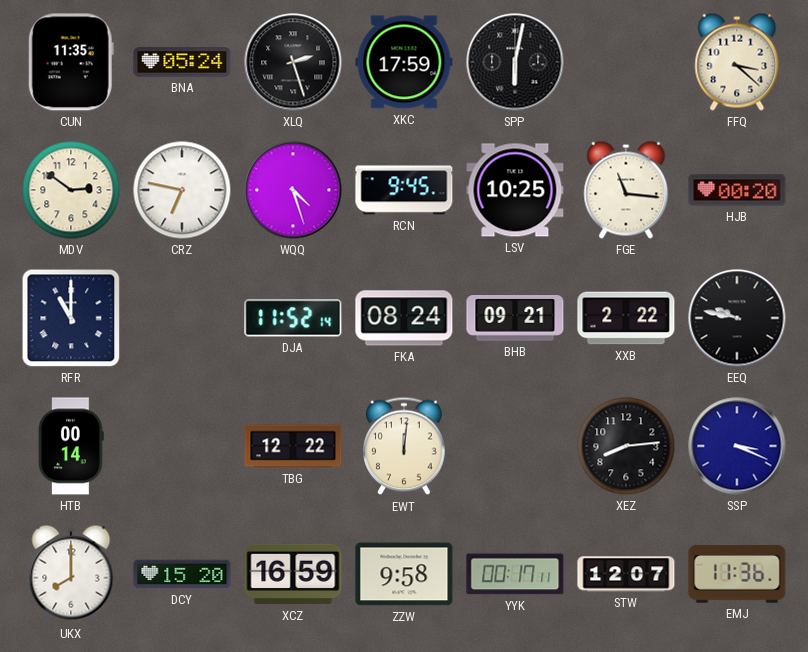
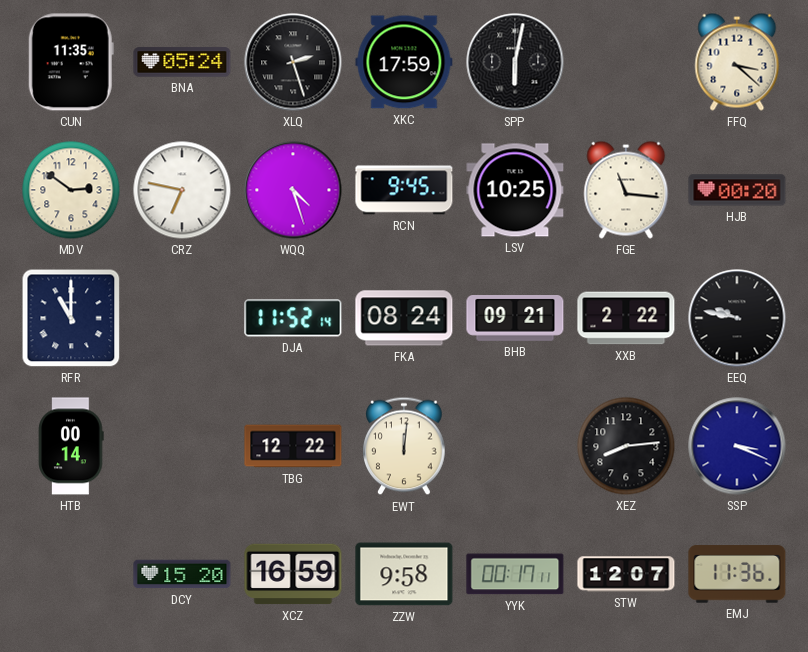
UKX: 8:00 -> none
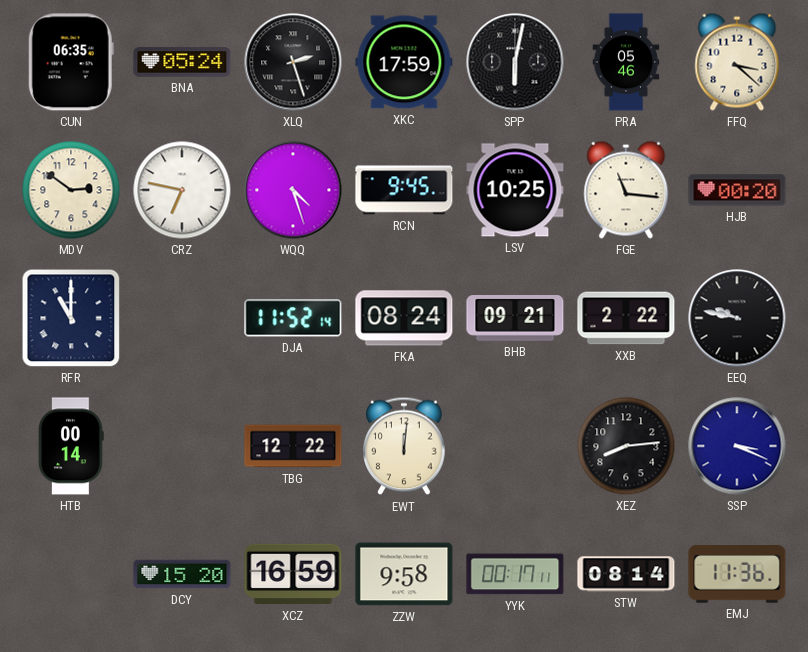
CUN: 11:35 -> 06:35
PRA: none -> 05:46
STW: 12:07 -> 08:14
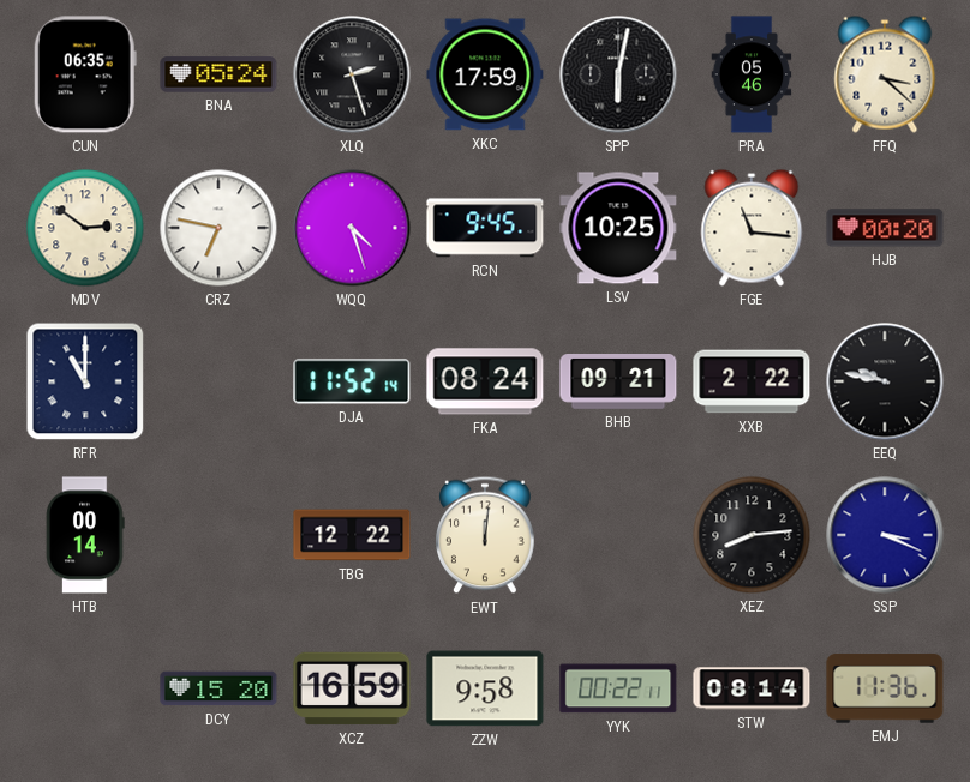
YYK: 00:17 -> 00:22
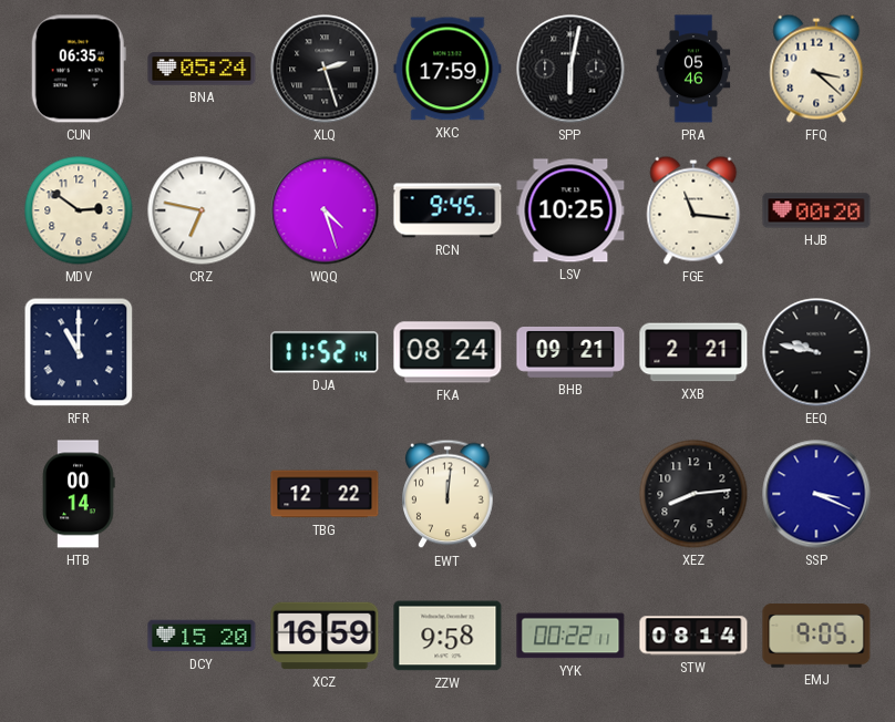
XXB: 2:22 -> 2:21
EMJ: 11:36 -> 9:05
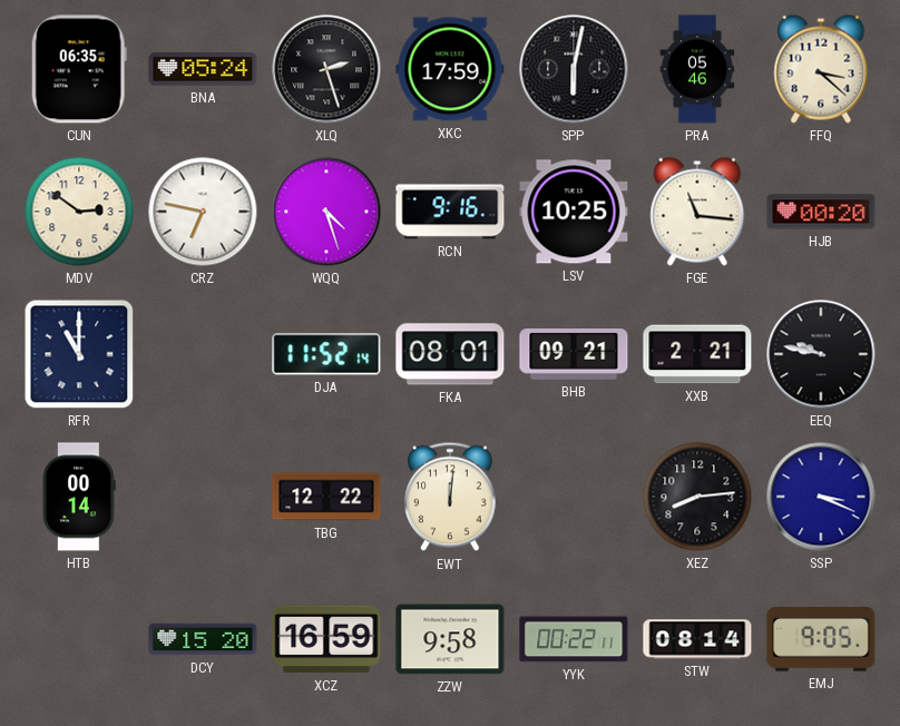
RCN: 9:45 -> 9:16
FKA: 08:24 -> 08:01
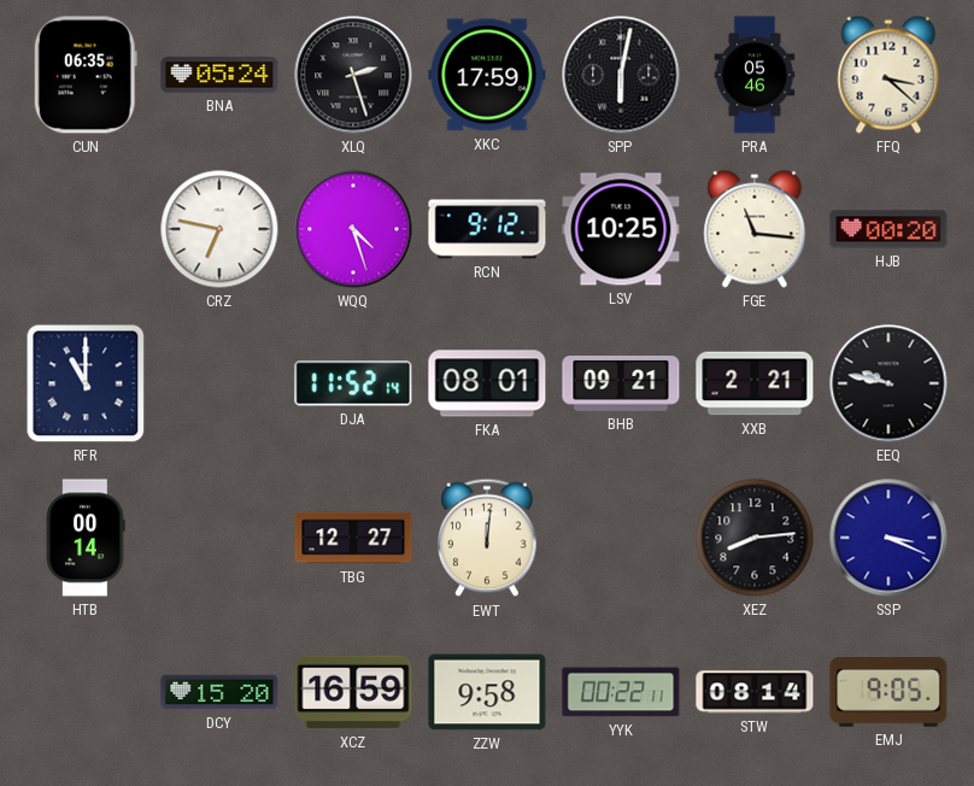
MDV: 2:51 -> none
RCN: 9:16 -> 9:12
TBG: 12:22 -> 12:27
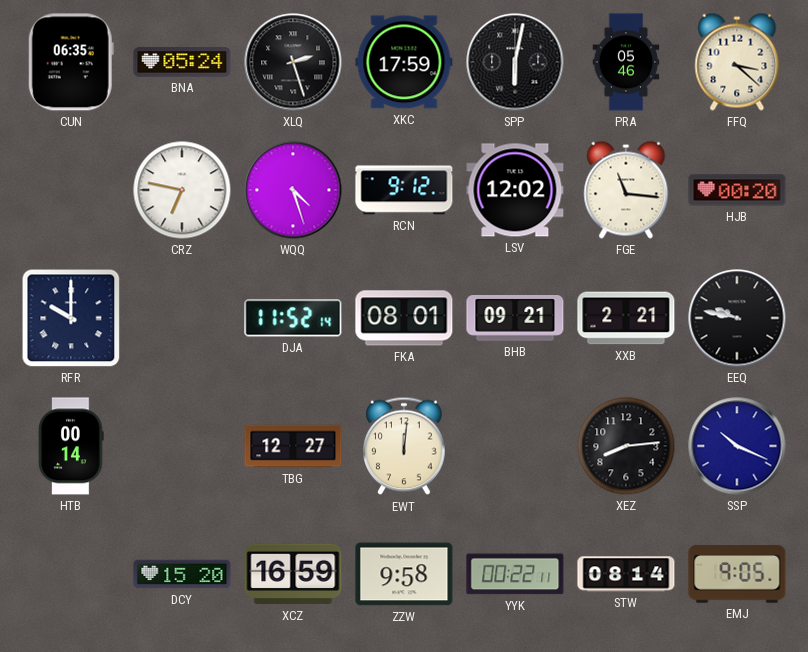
LSV: 10:25 -> 12:02
RFR: 11:00 -> 10:00
SSP: 3:19 -> 10:19
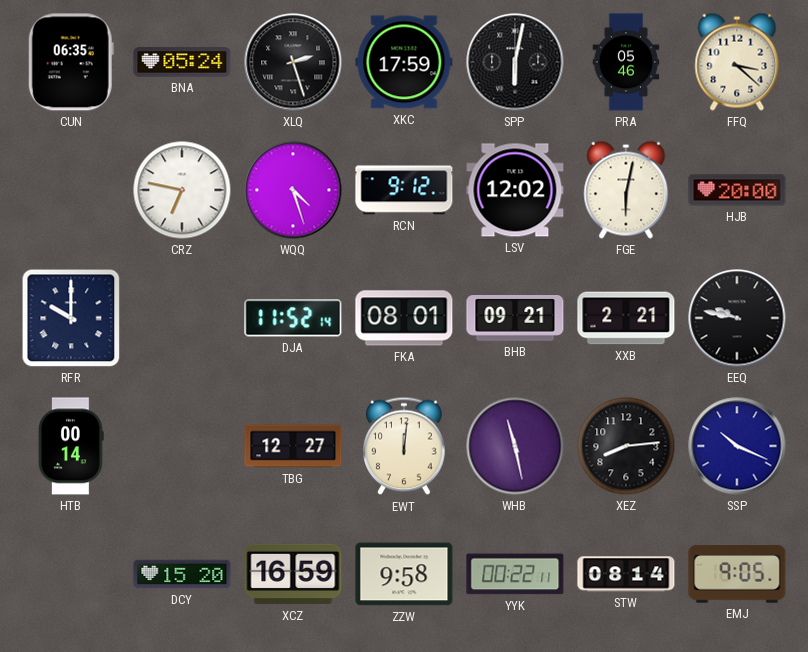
FGE: 11:16 -> 6:02
HJB: 00:20 -> 20:00
WHB: none -> 11:28
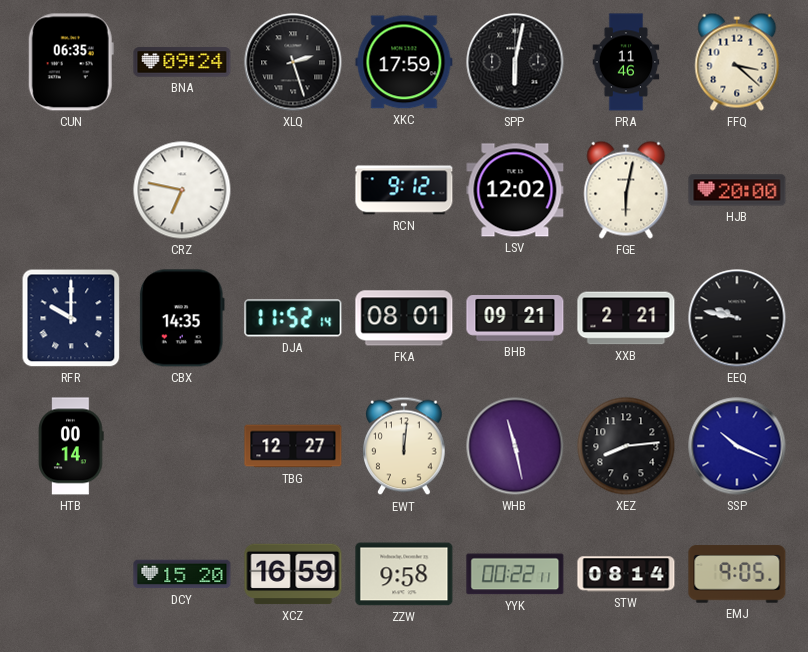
BNA: 05:24 -> 09:24
PRA: 05:46 -> 11:46
WQQ: 4:27 -> none
CBX: none -> 14:35
